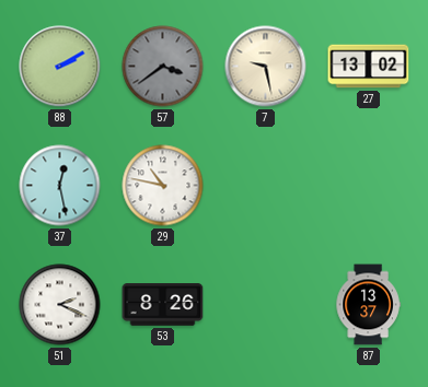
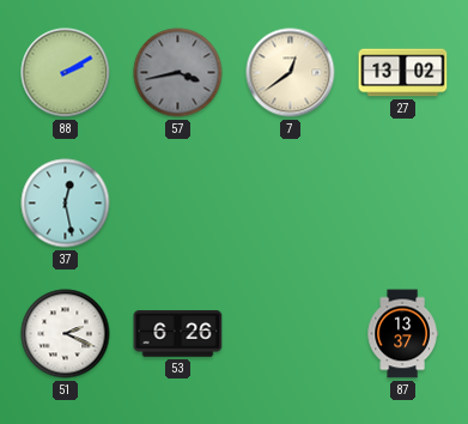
57: 3:39 -> 3:43
7: 9:28 -> 12:39
29: 10:47 -> none
53: 8:26 -> 6:26
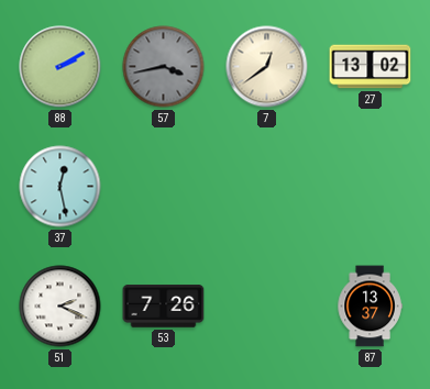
53: 6:26 -> 7:26
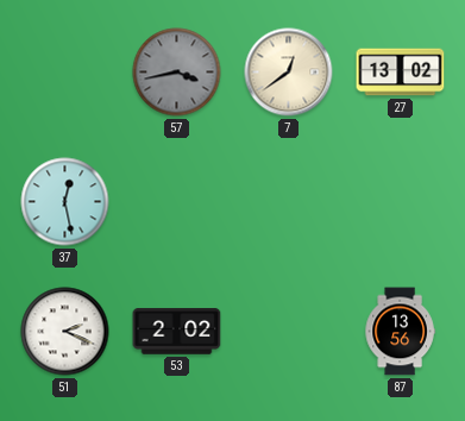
88: 2:10 -> none
53: 7:26 -> 2:02
87: 13:37 -> 13:56
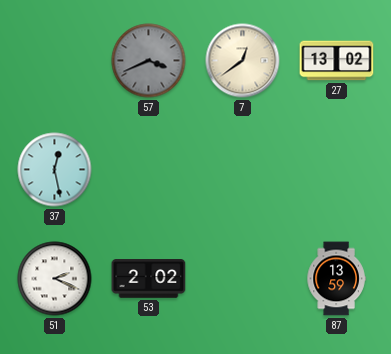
57: 3:43 -> 3:41
87: 13:56 -> 13:59
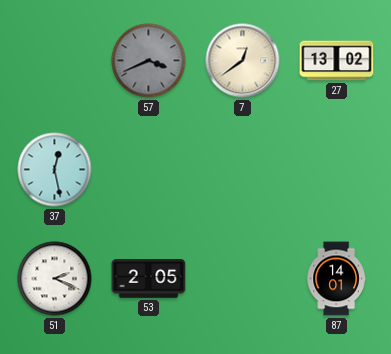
53: 2:02 -> 2:05
87: 13:59 -> 14:01
